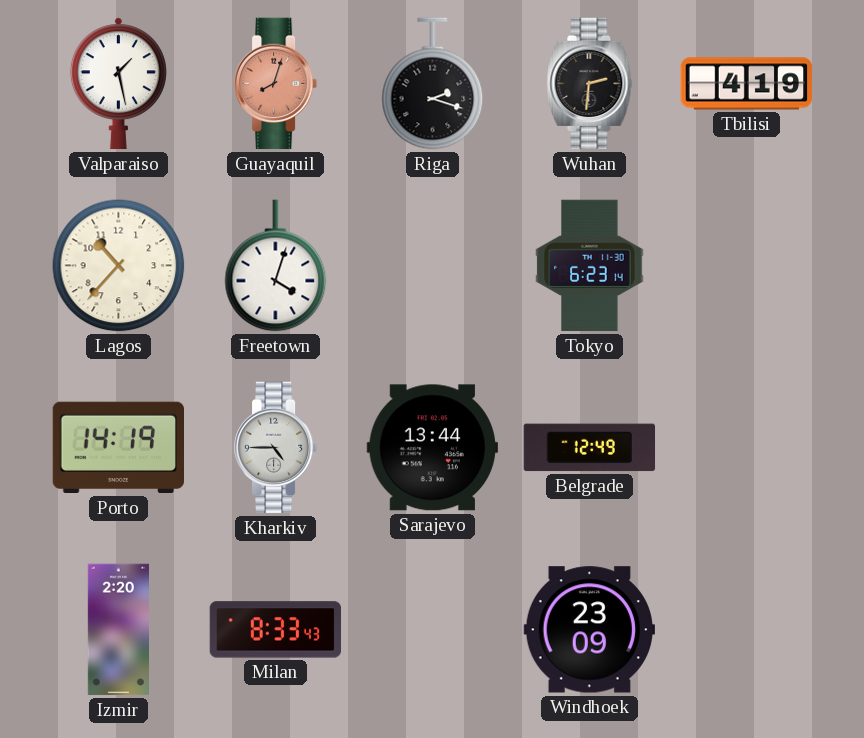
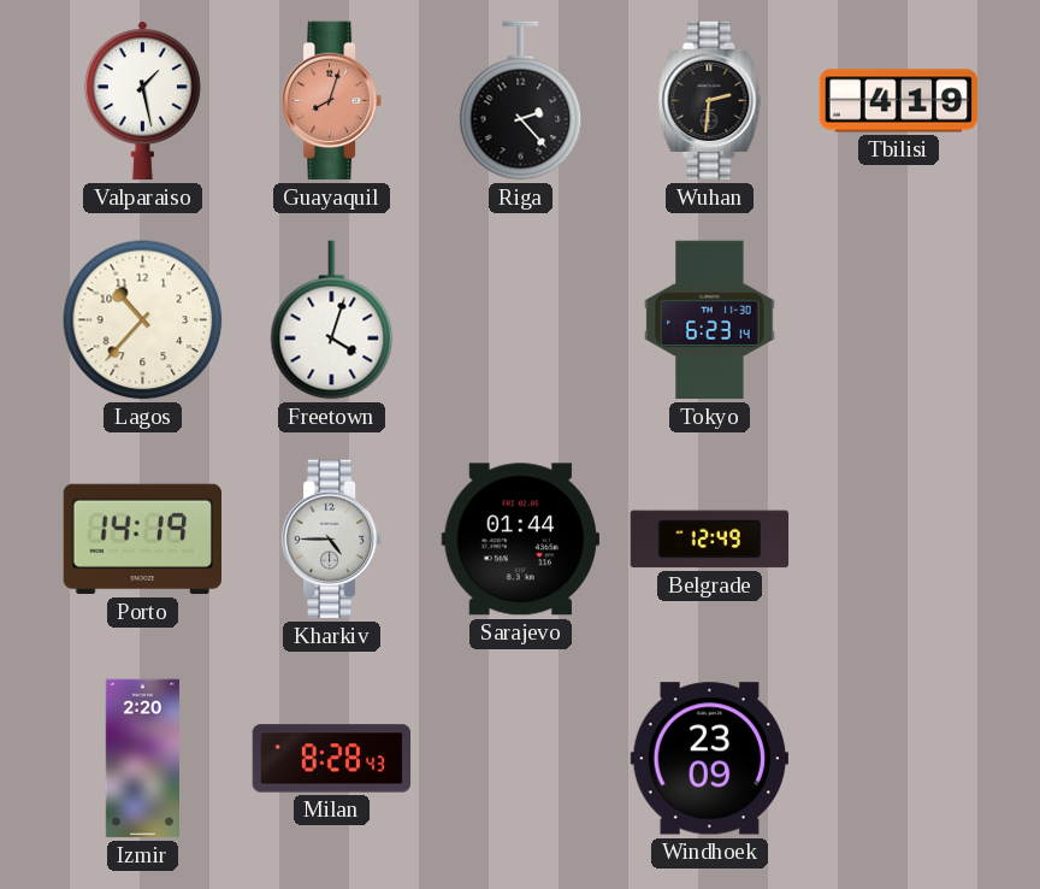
Riga: 2:18 -> 2:23
Sarajevo: 13:44 -> 01:44
Milan: 8:33 -> 8:28
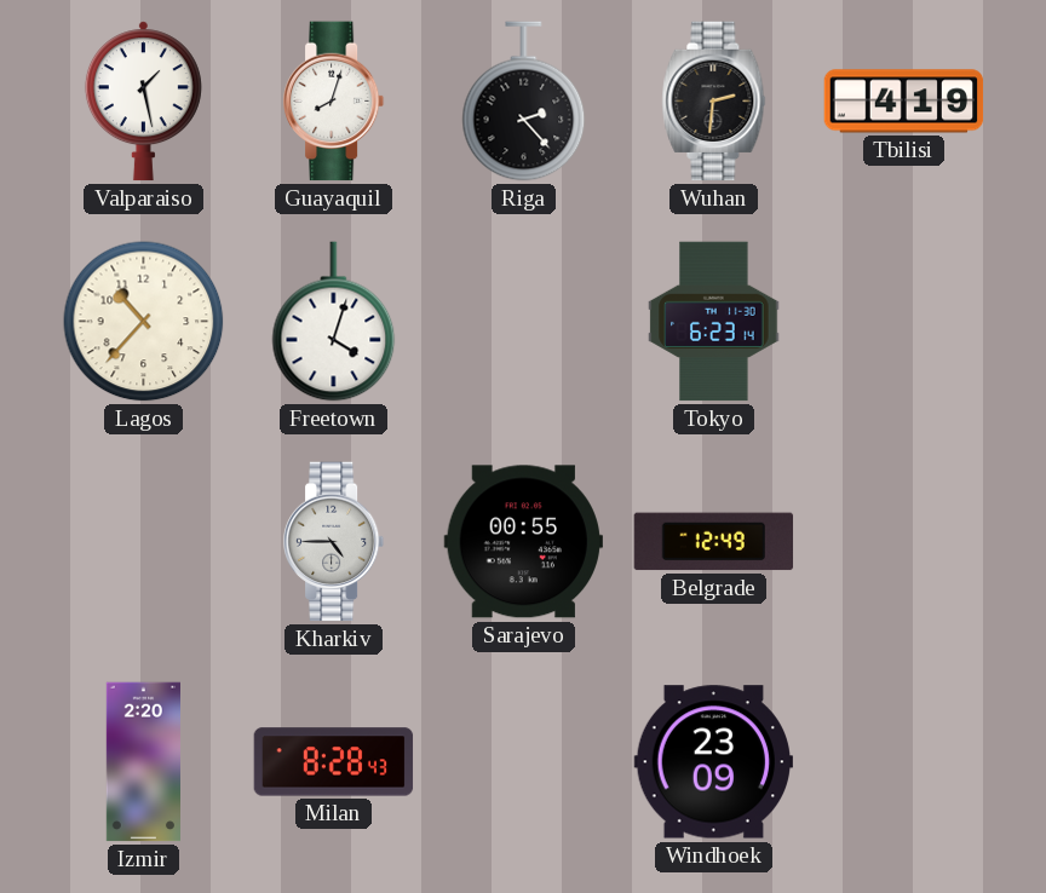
Guayaquil dial: salmon -> white
Porto: 14:19 -> none
Sarajevo: 01:44 -> 00:55
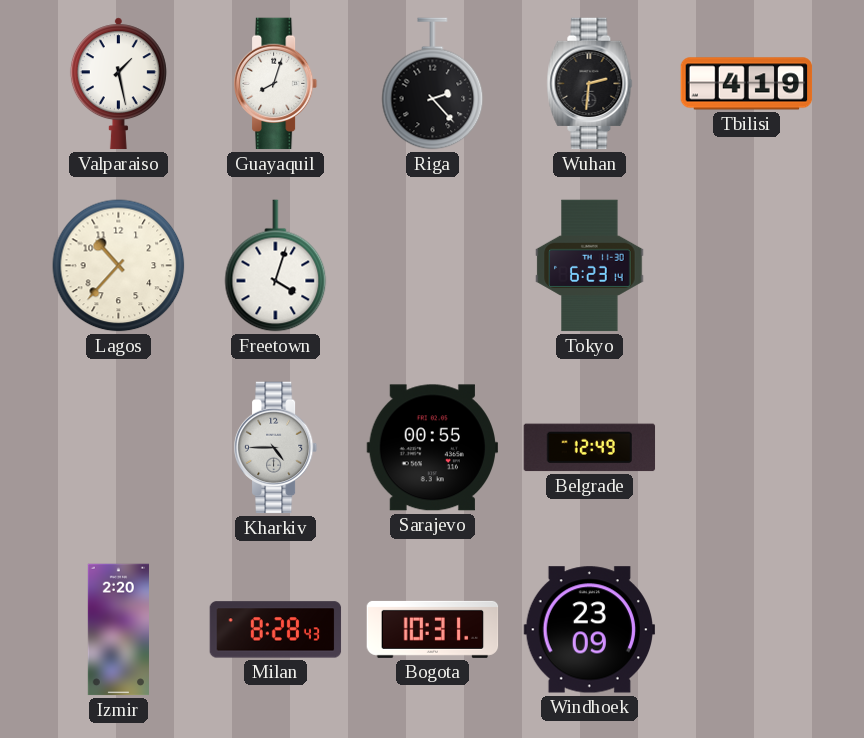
Bogota: none -> 10:31
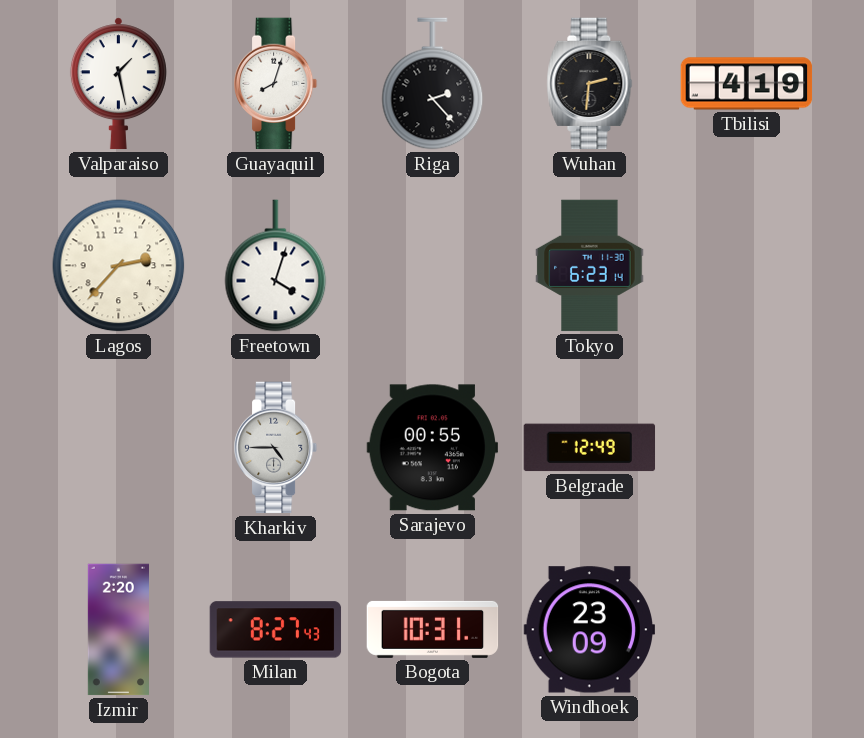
Lagos: 10:37 -> 2:37
Milan: 8:28 -> 8:27
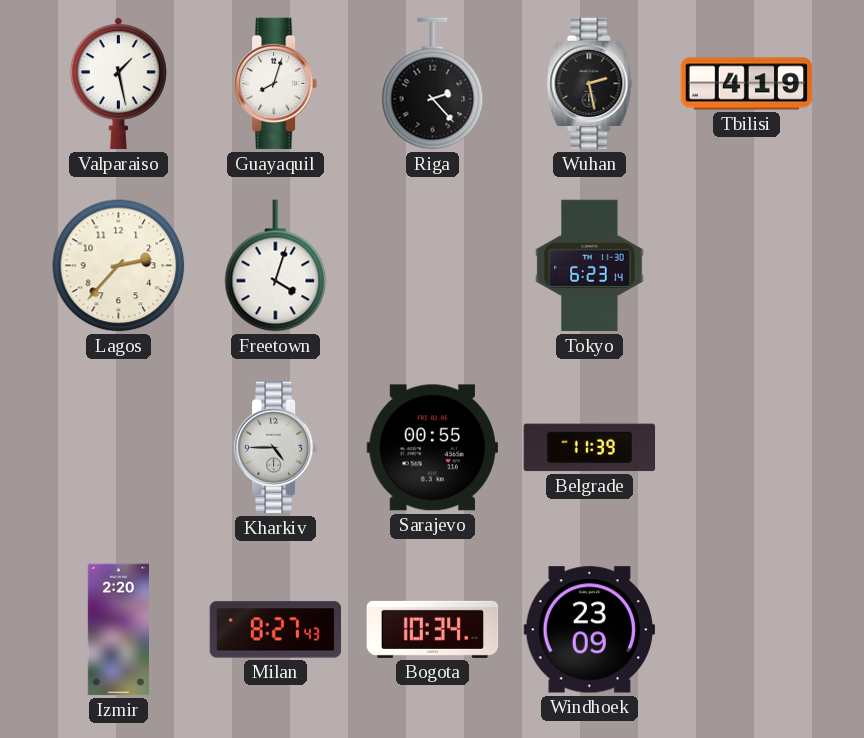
Wuhan: 2:31 -> 2:28
Belgrade: 12:49 -> 11:39
Bogota: 10:31 -> 10:34
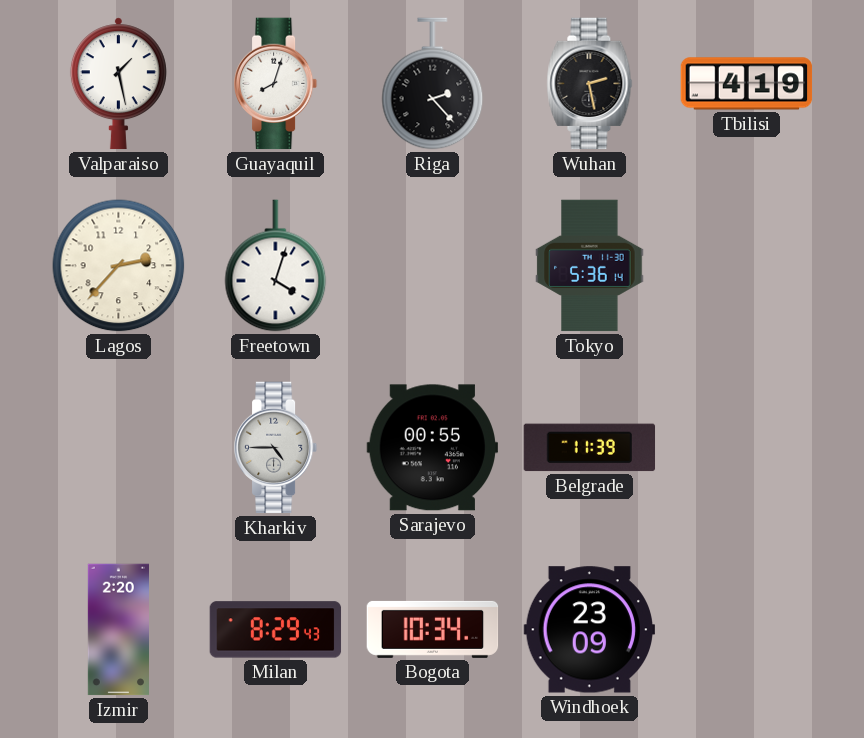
Tokyo: 6:23 -> 5:36
Milan: 8:27 -> 8:29
